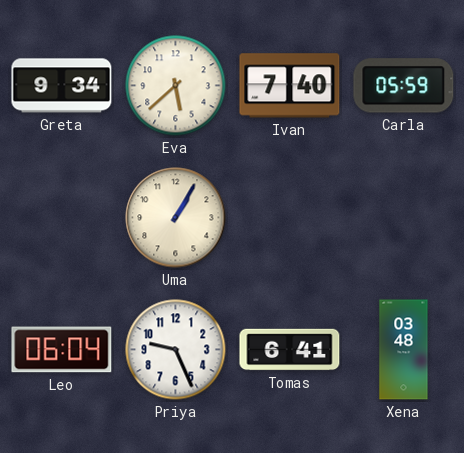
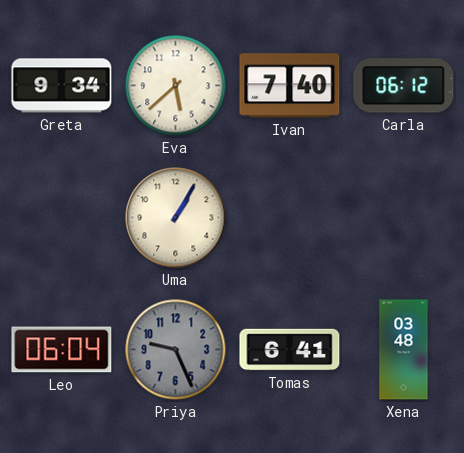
Carla: 05:59 -> 06:12
Priya dial: white -> grey
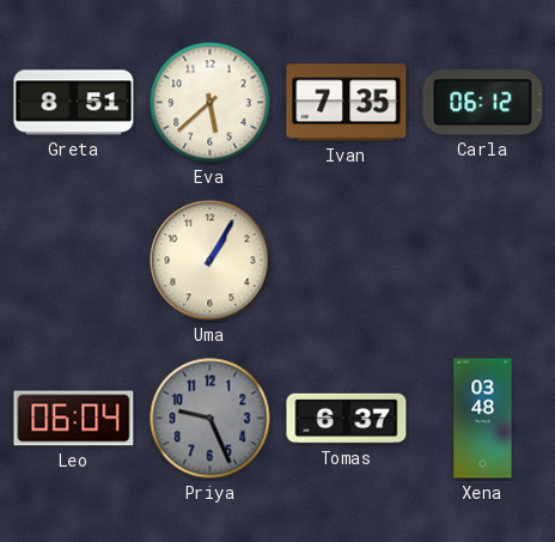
Greta: 9:34 -> 8:51
Ivan: 7:40 -> 7:35
Tomas: 6:41 -> 6:37
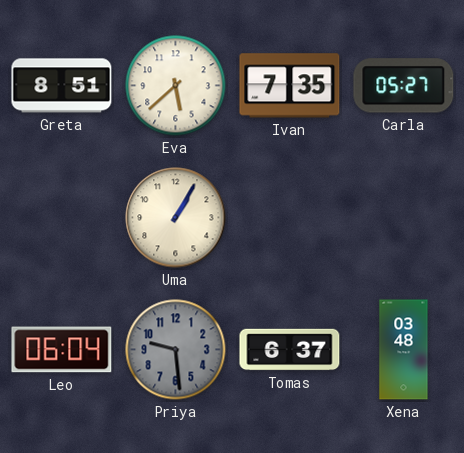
Carla: 06:12 -> 05:27
Priya: 9:26 -> 9:29
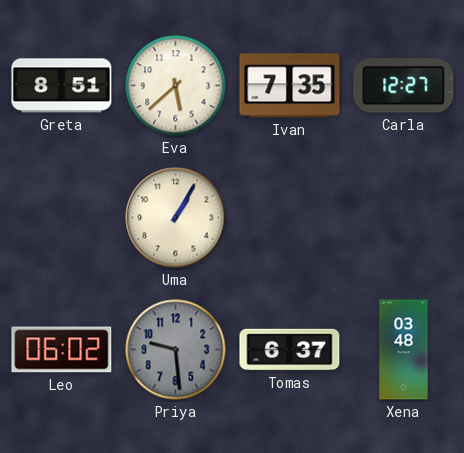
Carla: 05:27 -> 12:27
Leo: 06:04 -> 06:02
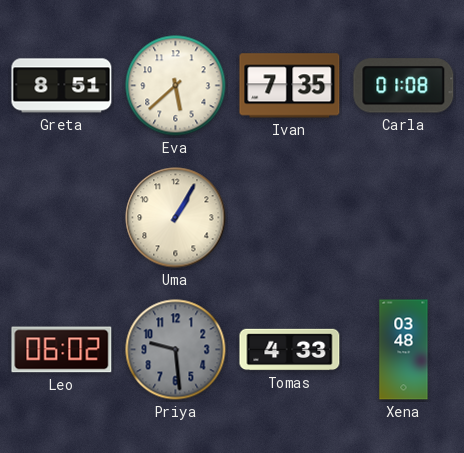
Carla: 12:27 -> 01:08
Tomas: 6:37 -> 4:33
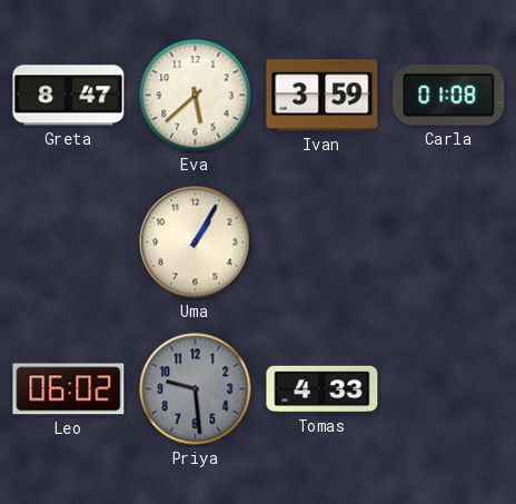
Greta: 8:51 -> 8:47
Ivan: 7:35 -> 3:59
Xena: 03:48 -> none
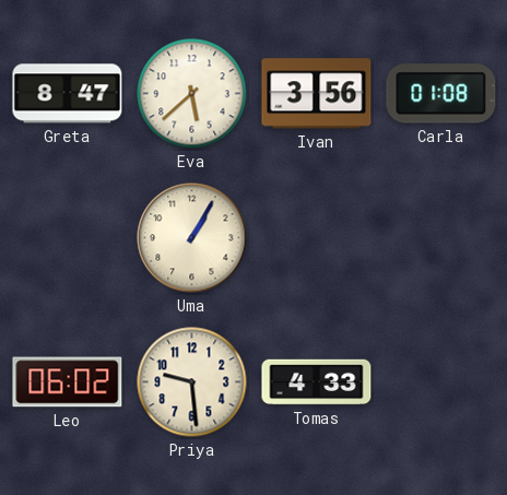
Ivan: 3:59 -> 3:56
Priya dial: grey -> cream
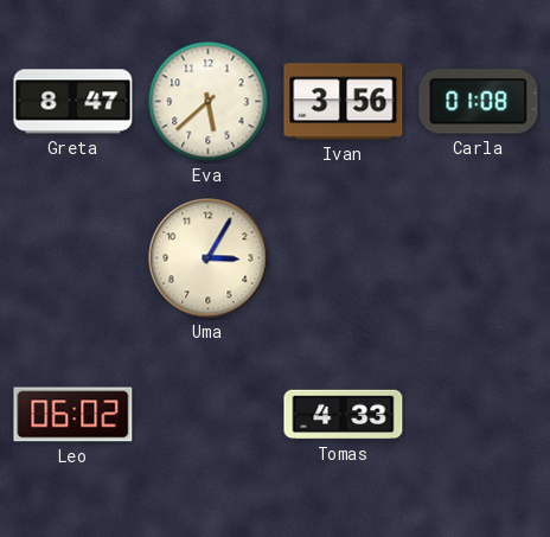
Uma: 1:05 -> 3:05
Priya: 9:29 -> none
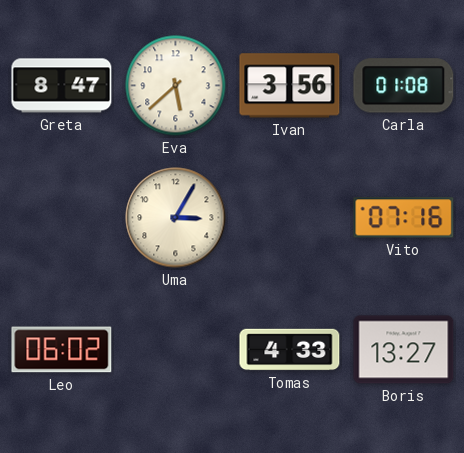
Vito: none -> 07:16
Boris: none -> 13:27
